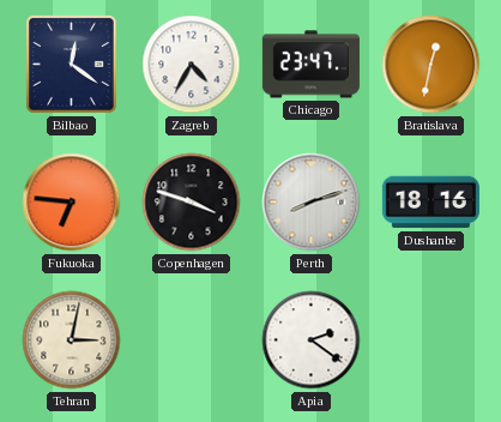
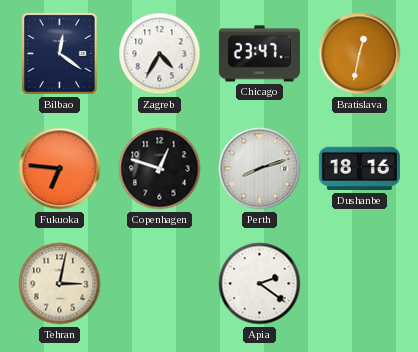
Copenhagen: 3:48 -> 12:48
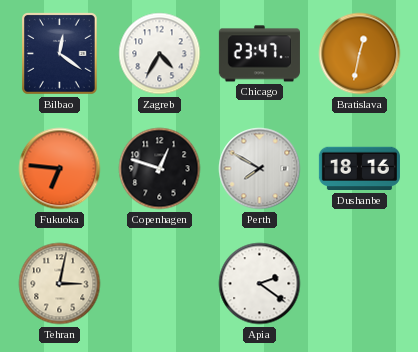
Perth: 8:12 -> 7:50
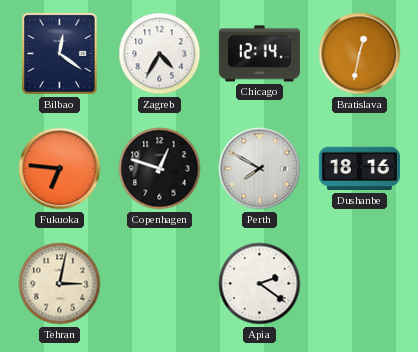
Chicago: 23:47 -> 12:14
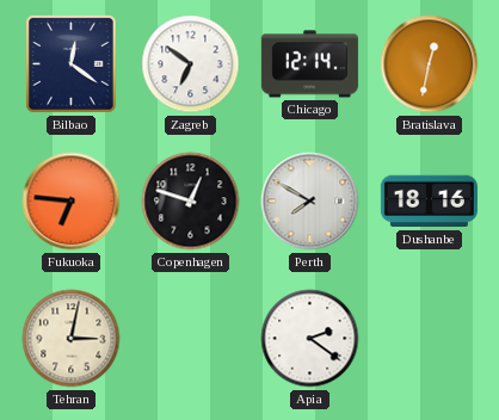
Zagreb: 4:35 -> 6:51
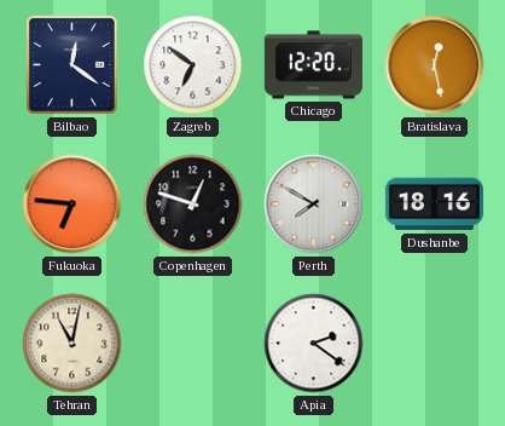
Chicago: 12:14 -> 12:20
Bratislava: 12:32 -> 12:28
Tehran: 3:02 -> 11:02
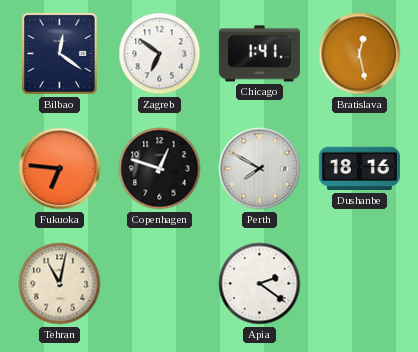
Chicago: 12:20 -> 1:41
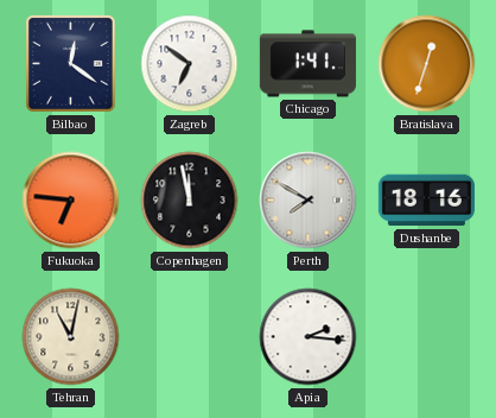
Bratislava: 12:28 -> 12:33
Copenhagen: 12:48 -> 11:58
Apia: 2:21 -> 2:16
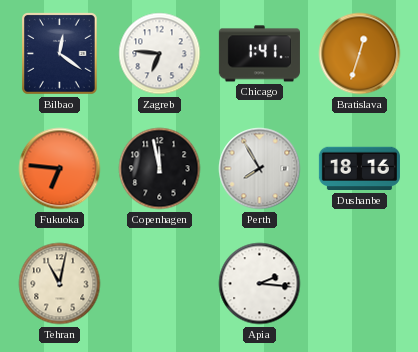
Zagreb: 6:51 -> 6:46
Perth: 7:50 -> 7:55
